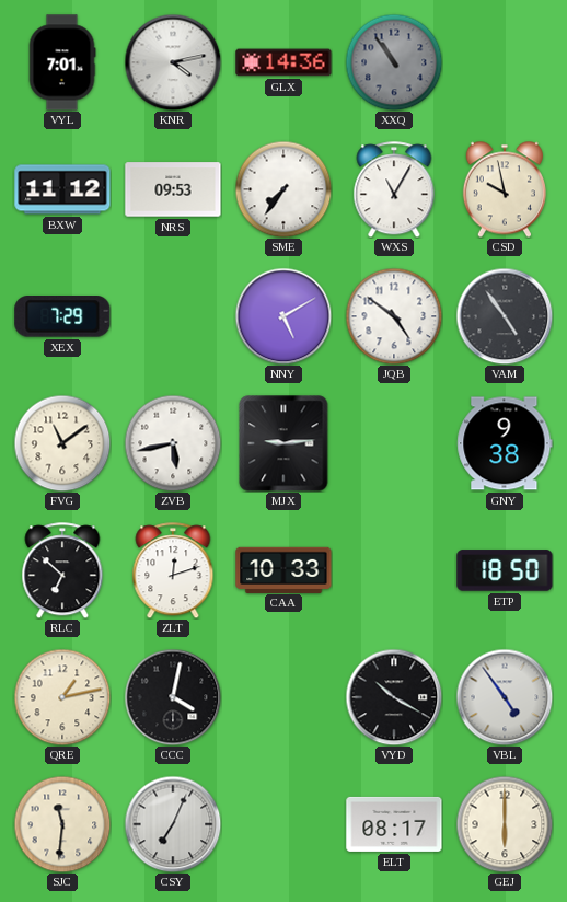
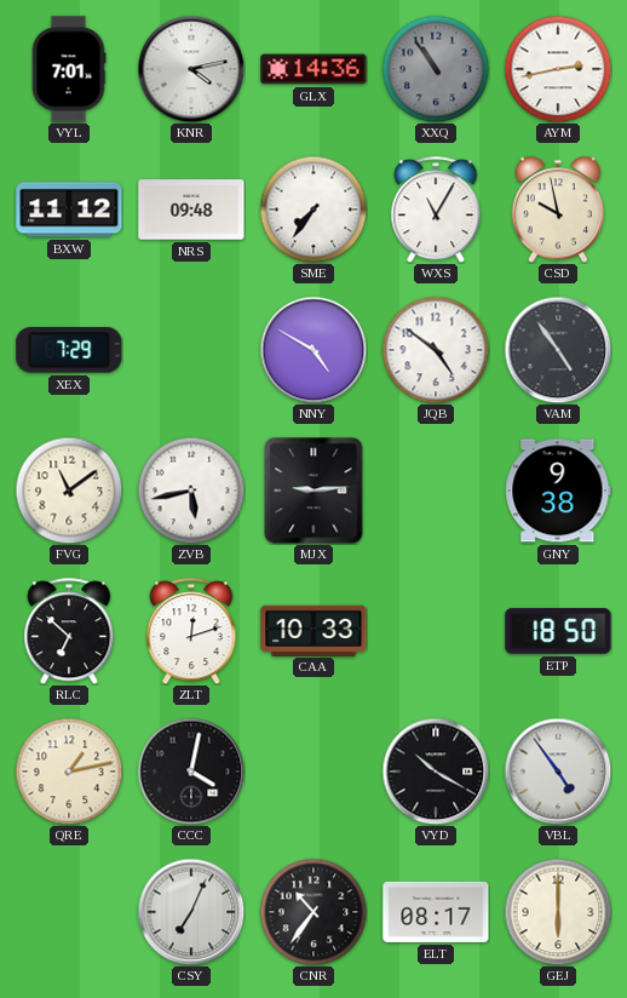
AYM: none -> 2:43
NRS: 09:53 -> 09:48
NNY: 5:10 -> 4:50
SJC: 11:31 -> none
CNR: none -> 10:36
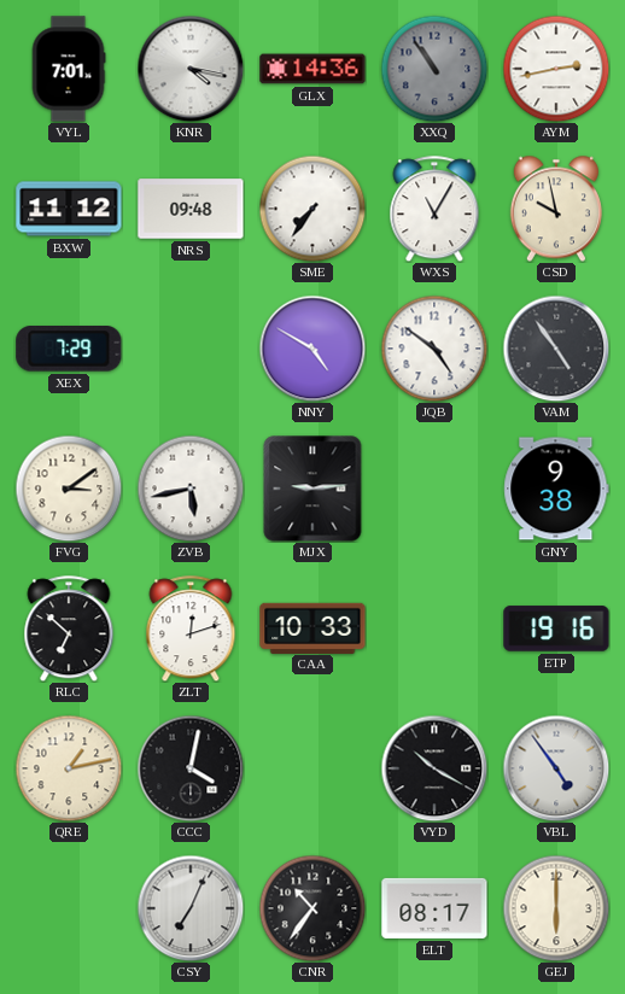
KNR: 4:13 -> 4:17
FVG: 11:09 -> 3:09
ETP: 18:50 -> 19:16
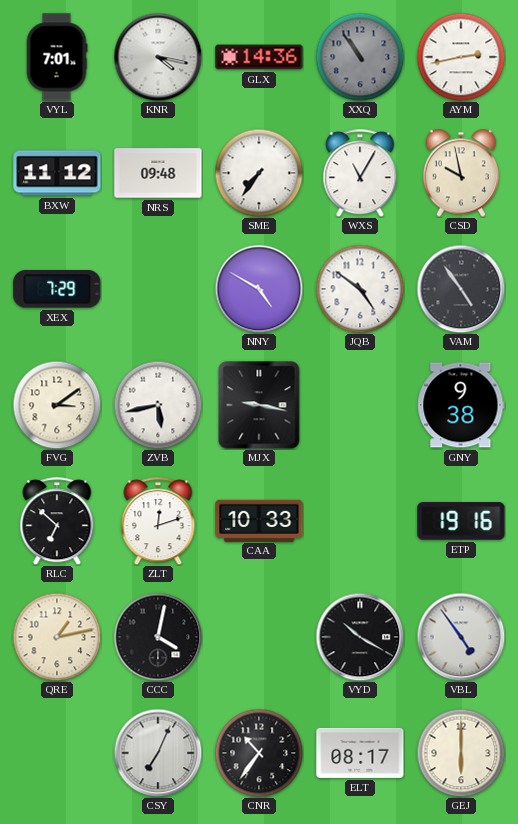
MJX: 9:14 -> 9:17
